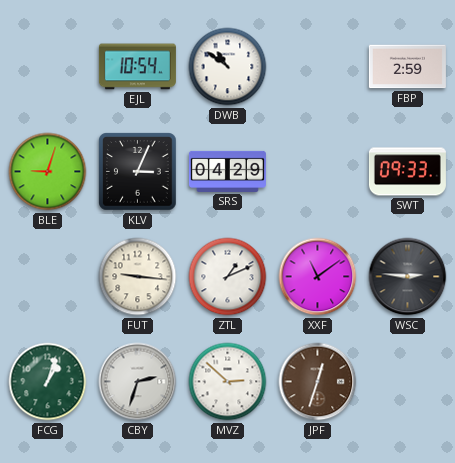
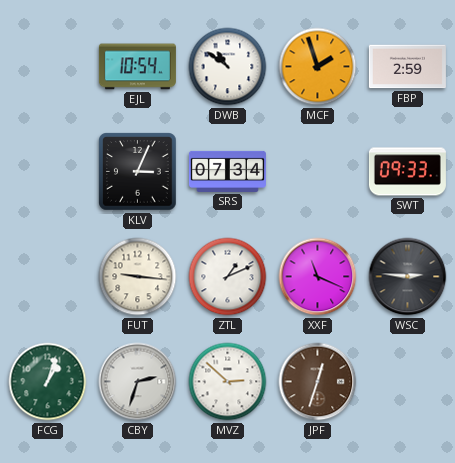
MCF: none -> 1:57
BLE: 9:03 -> none
SRS: 04:29 -> 07:34
XXF: 11:09 -> 11:19
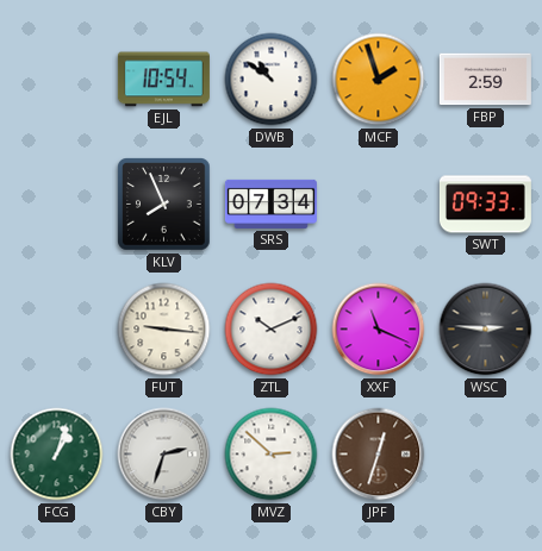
KLV: 3:04 -> 7:56
ZTL: 1:11 -> 10:11
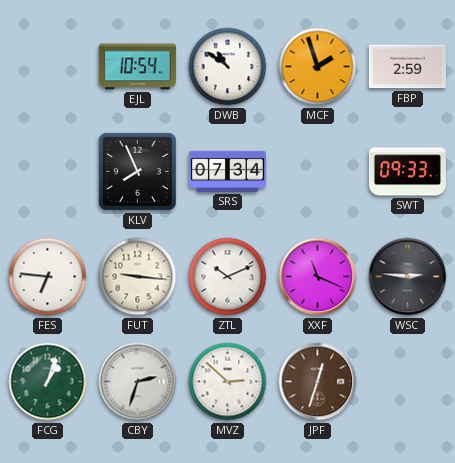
FES: none -> 6:46
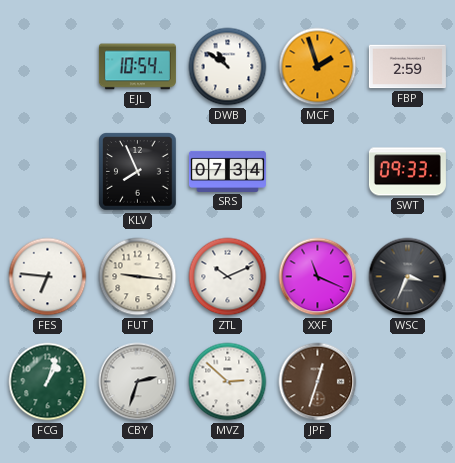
WSC: 2:46 -> 3:34
